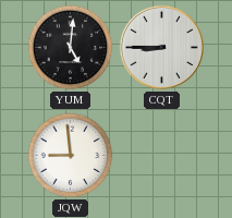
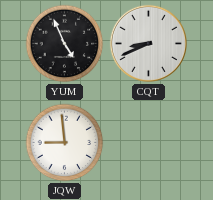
YUM: 5:01 -> 4:56
CQT: 8:45 -> 8:41
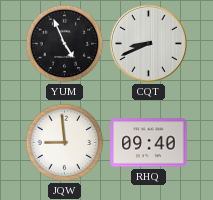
RHQ: none -> 09:40
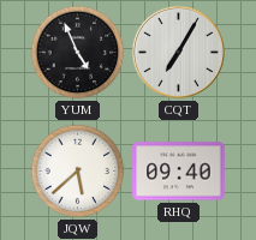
CQT: 8:41 -> 7:05
JQW: 8:59 -> 5:38
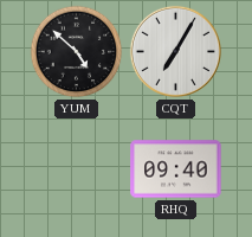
YUM: 4:56 -> 4:52
JQW: 5:38 -> none
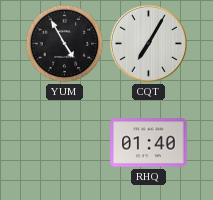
YUM: 4:52 -> 4:55
RHQ: 09:40 -> 01:40
